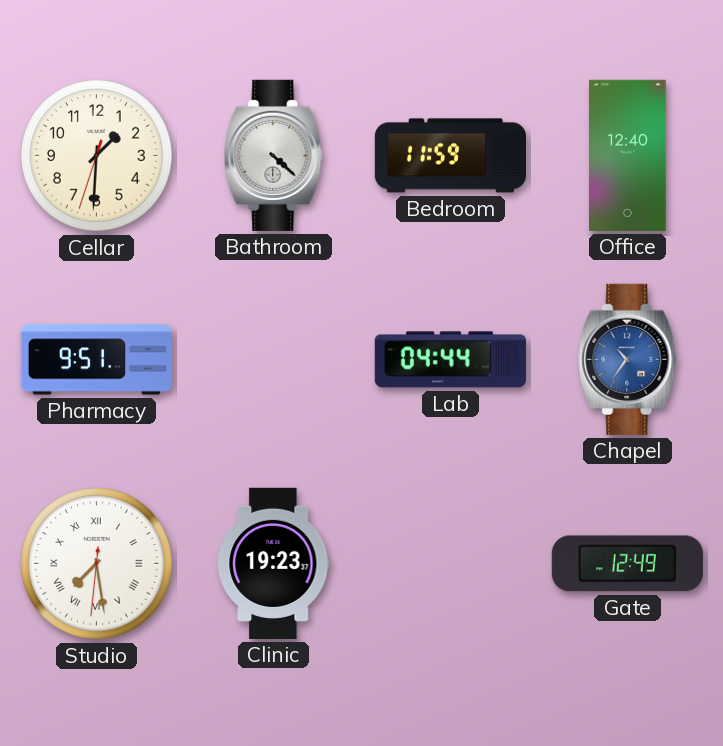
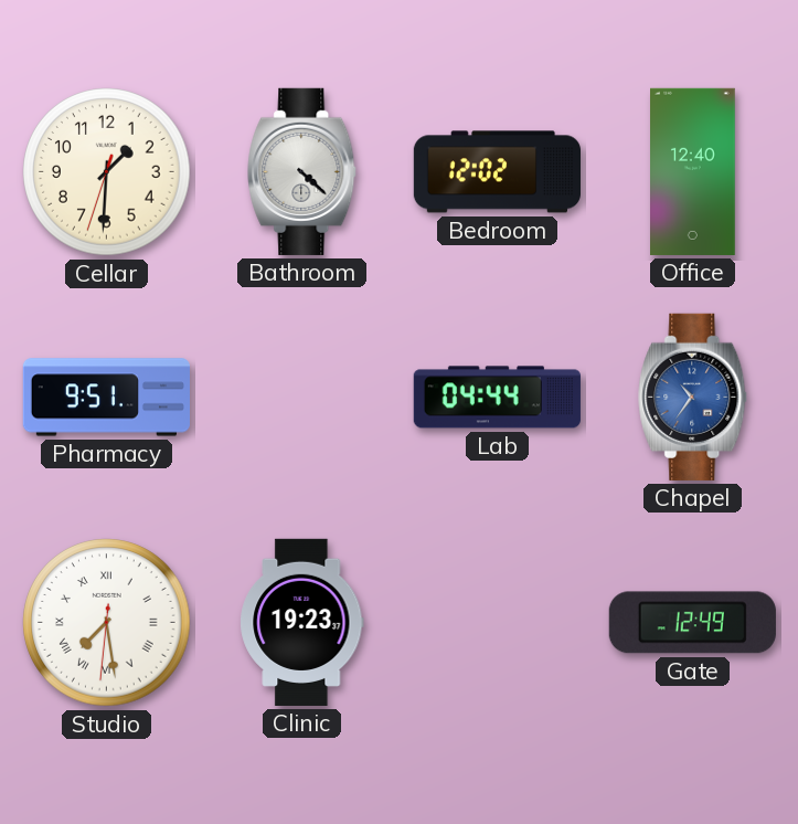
Bedroom: 11:59 -> 12:02
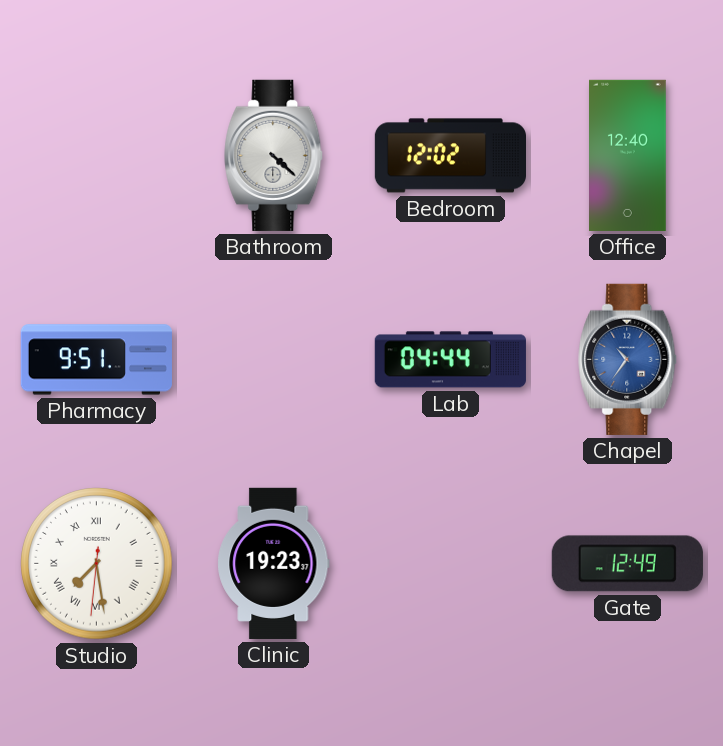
Cellar: 1:30 -> none
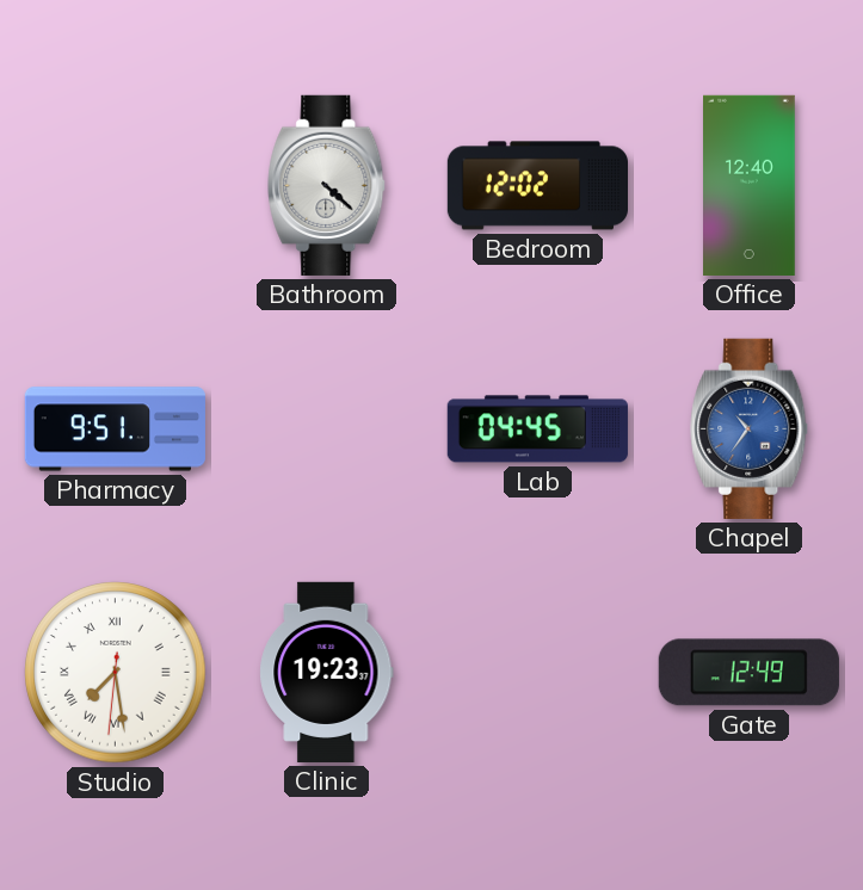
Lab: 04:44 -> 04:45
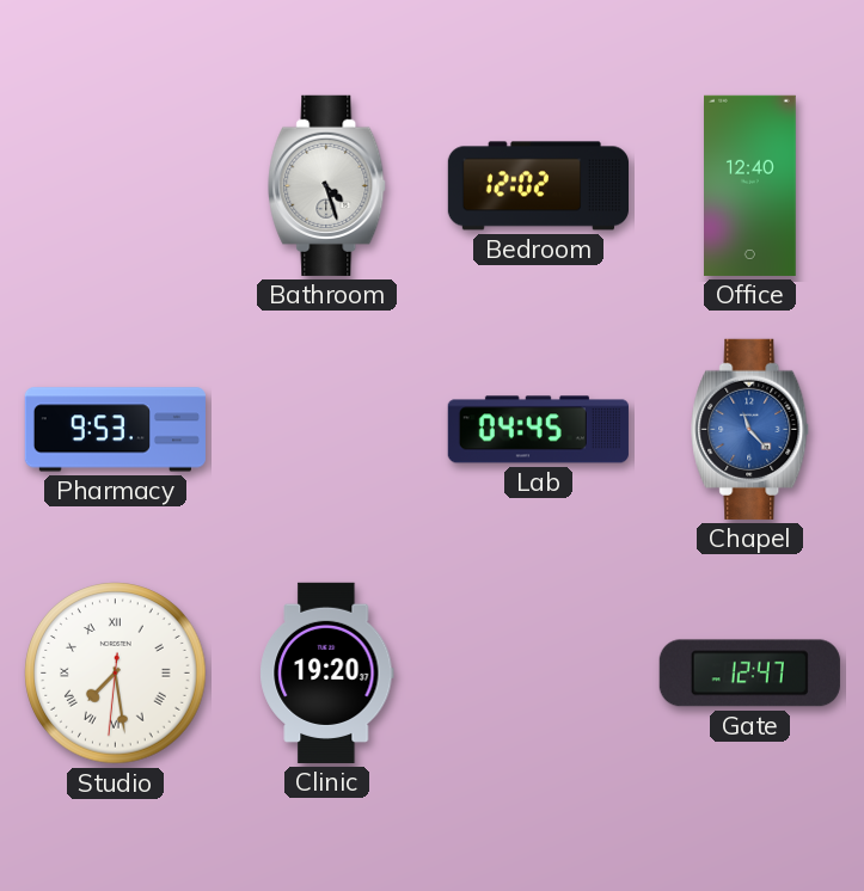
Bathroom: 4:22 -> 4:27
Pharmacy: 9:51 -> 9:53
Chapel: 10:36 -> 11:23
Clinic: 19:23 -> 19:20
Gate: 12:49 -> 12:47
